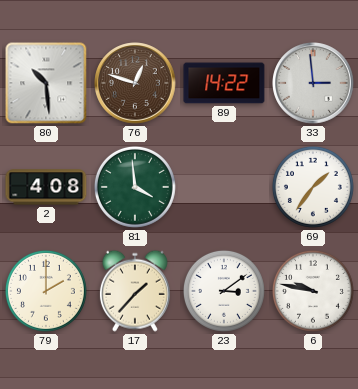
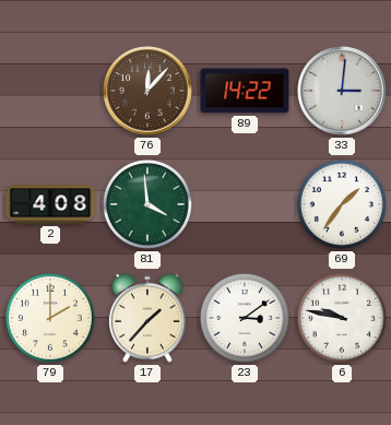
80: 10:29 -> none
76: 12:48 -> 12:07
33: 2:59 -> 3:01
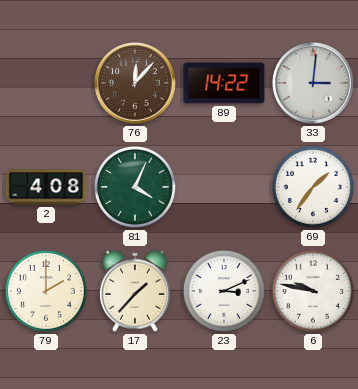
81: 3:59 -> 4:04
23: 3:09 -> 3:11
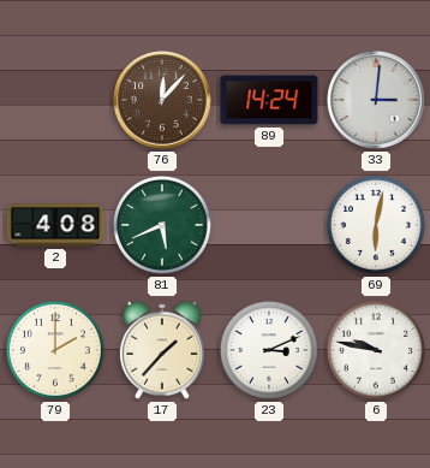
89: 14:22 -> 14:24
81: 4:04 -> 5:41
69: 1:36 -> 6:02
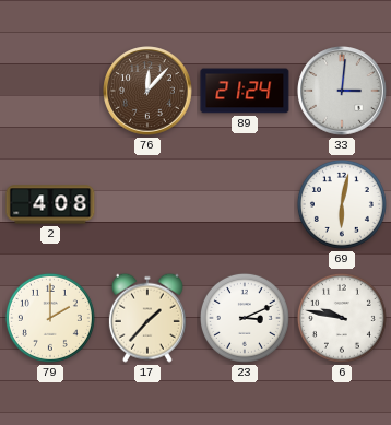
89: 14:24 -> 21:24
81: 5:41 -> none
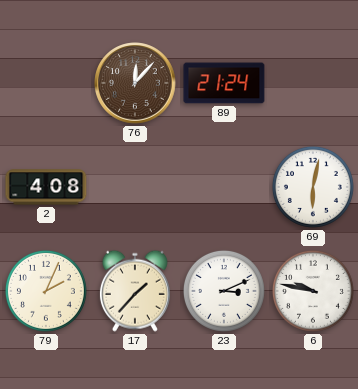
33: 3:01 -> none
79: 2:00 -> 2:04
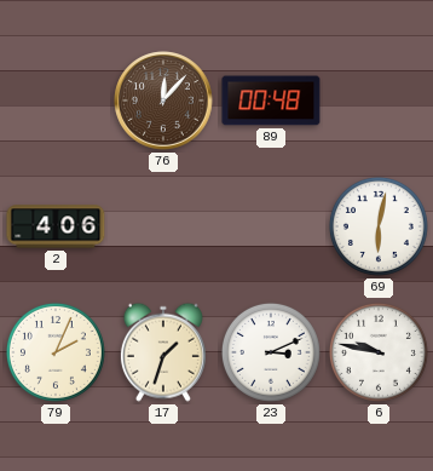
89: 21:24 -> 00:48
2: 4:08 -> 4:06
17: 1:37 -> 1:33
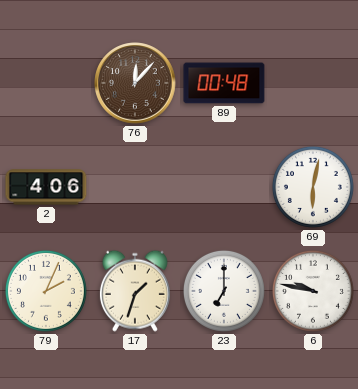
23: 3:11 -> 7:00
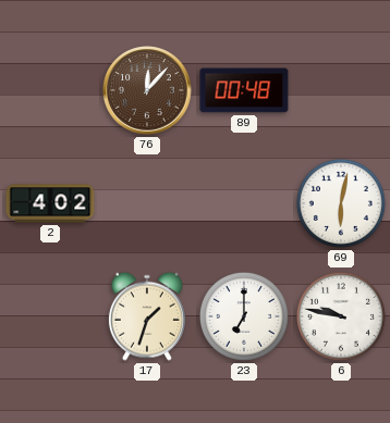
2: 4:06 -> 4:02
79: 2:04 -> none
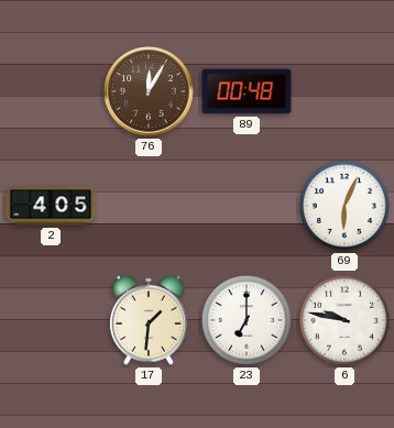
76: 12:07 -> 12:05
2: 4:02 -> 4:05
69: 6:02 -> 6:04
17: 1:33 -> 1:31
